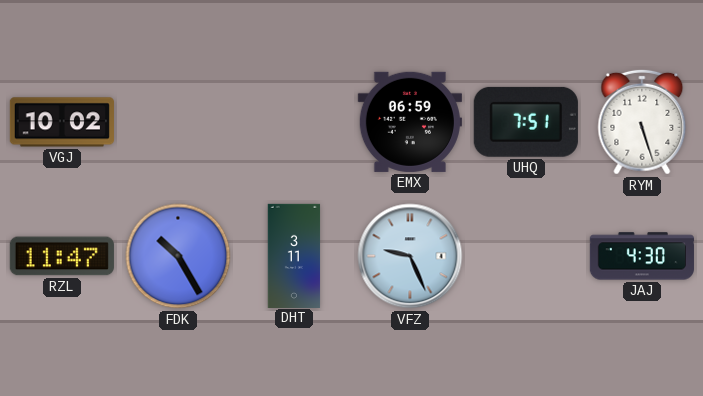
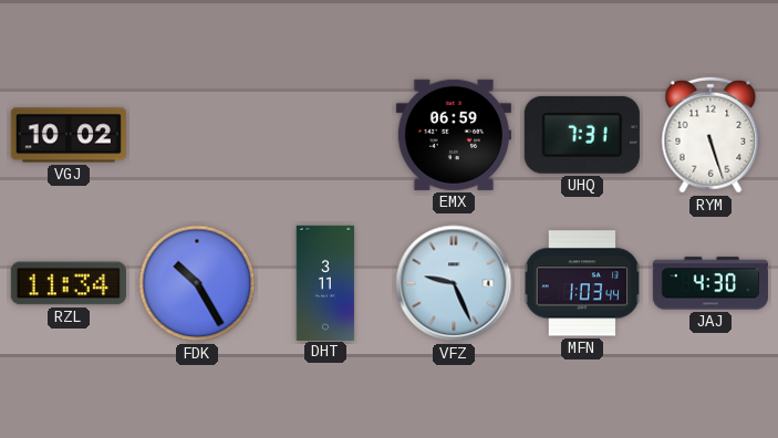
UHQ: 7:51 -> 7:31
RZL: 11:47 -> 11:34
MFN: none -> 1:03
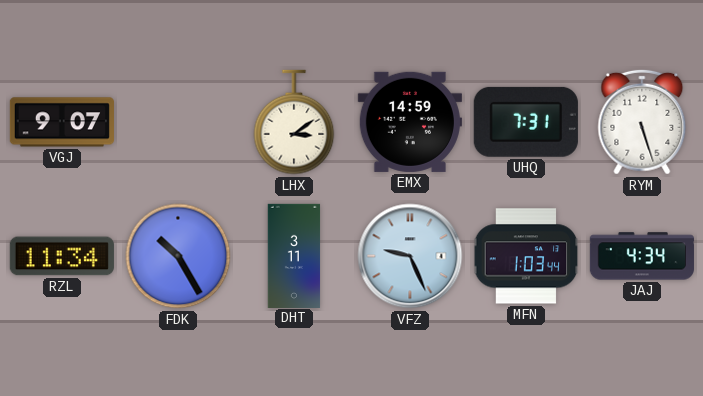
VGJ: 10:02 -> 9:07
LHX: none -> 3:09
EMX: 06:59 -> 14:59
JAJ: 4:30 -> 4:34
